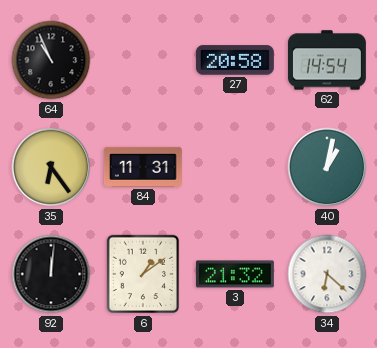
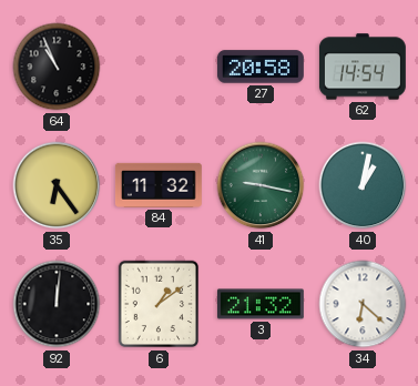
84: 11:31 -> 11:32
41: none -> 9:17
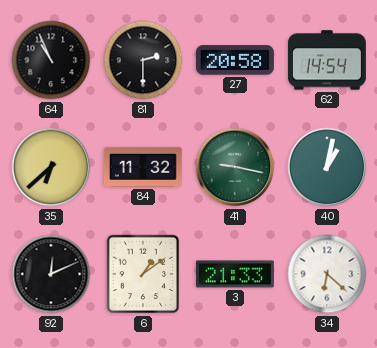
81: none -> 2:30
35: 6:24 -> 6:38
92: 12:01 -> 12:11
3: 21:32 -> 21:33
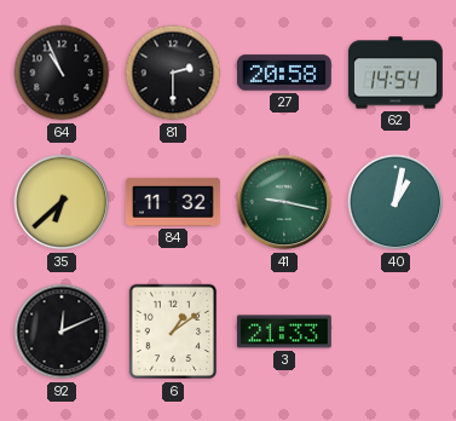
34: 6:22 -> none
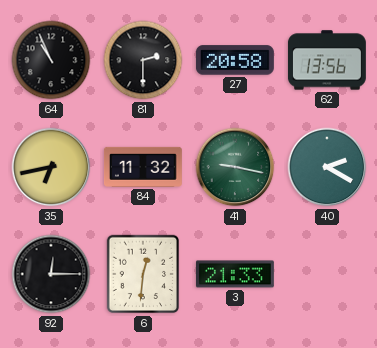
62: 14:54 -> 13:56
35: 6:38 -> 6:43
40: 1:02 -> 2:20
92: 12:11 -> 12:15
6: 1:09 -> 12:31
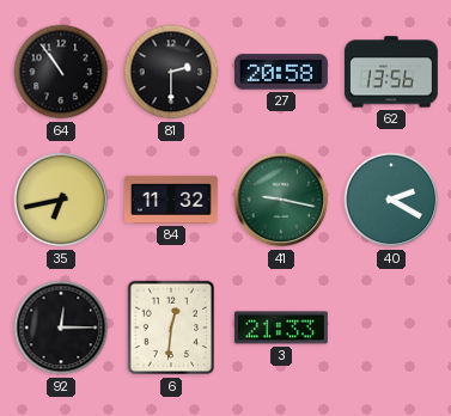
64: 10:56 -> 10:54
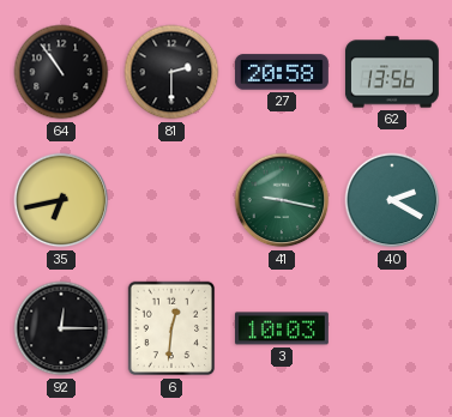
84: 11:32 -> none
3: 21:33 -> 10:03
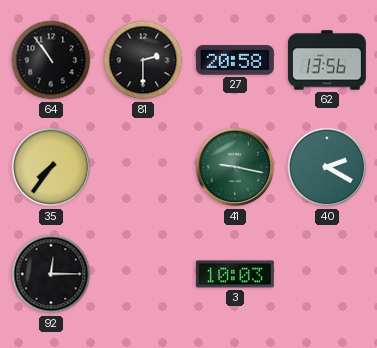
35: 6:43 -> 7:36
6: 12:31 -> none
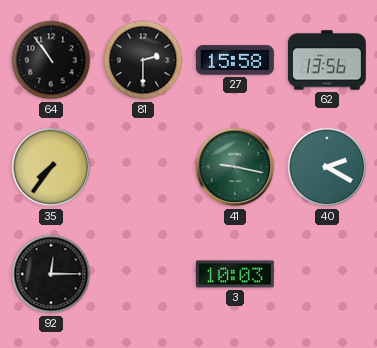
27: 20:58 -> 15:58
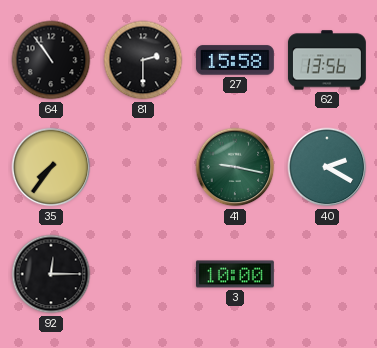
3: 10:03 -> 10:00
